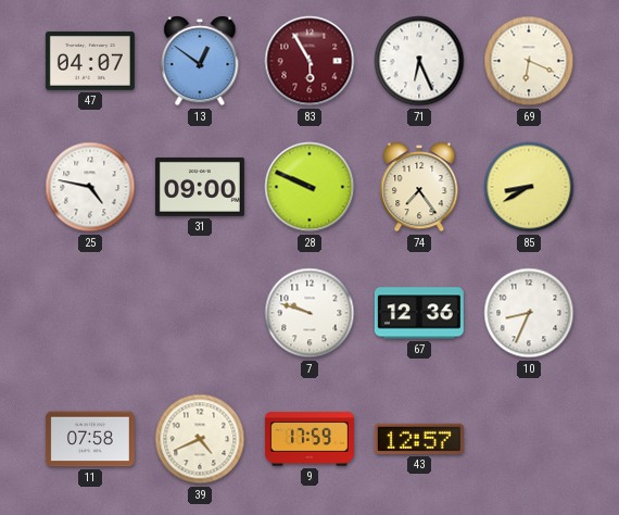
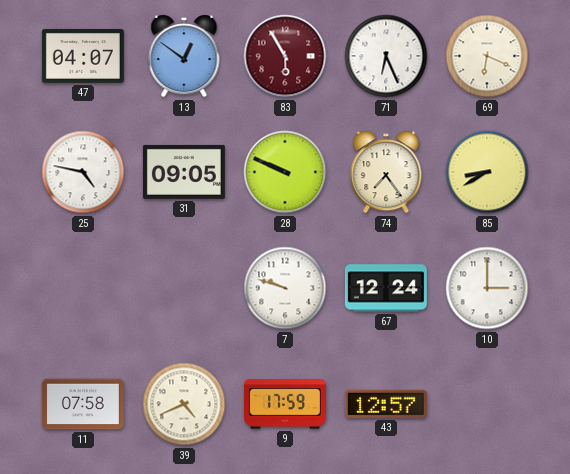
31: 09:00 -> 09:05
67: 12:36 -> 12:24
10: 8:34 -> 3:00
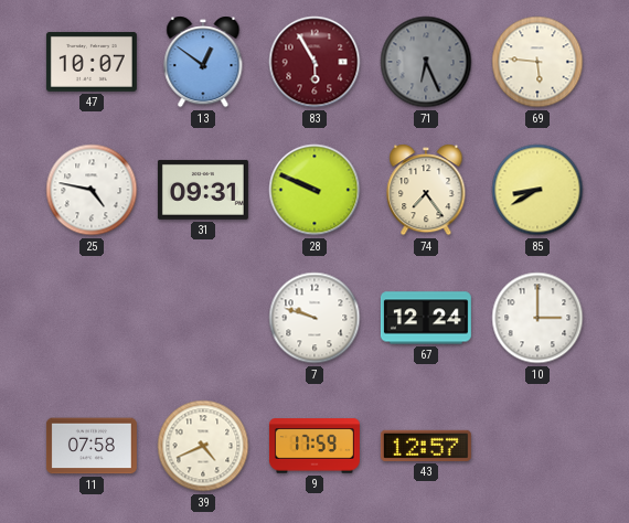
47: 04:07 -> 10:07
71 dial: white -> grey
69: 6:19 -> 5:46
31: 09:05 -> 09:31
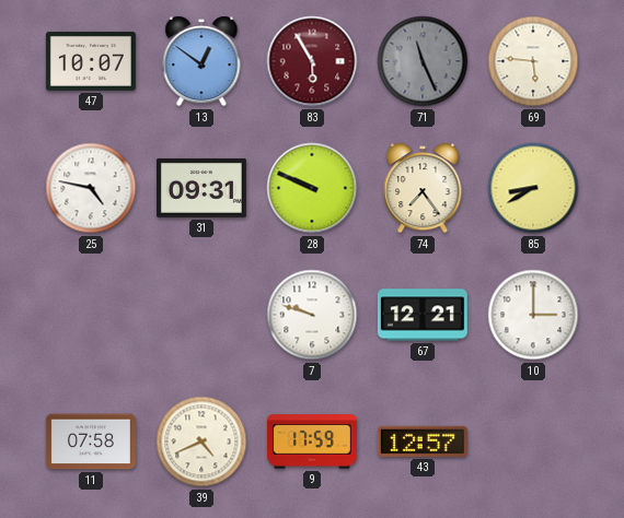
71: 6:26 -> 11:26
67: 12:24 -> 12:21
